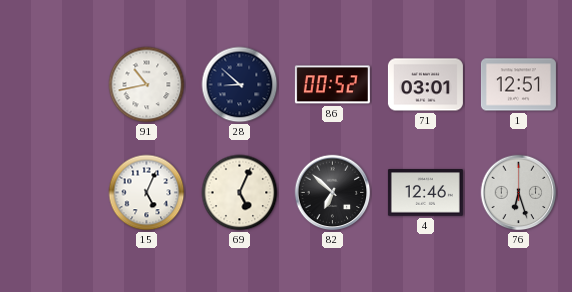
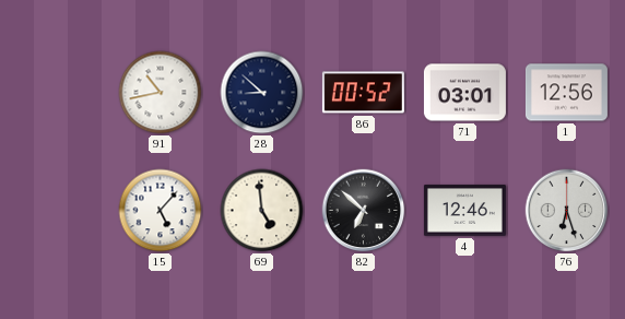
1: 12:51 -> 12:56
15: 5:04 -> 5:07
69: 5:04 -> 4:59
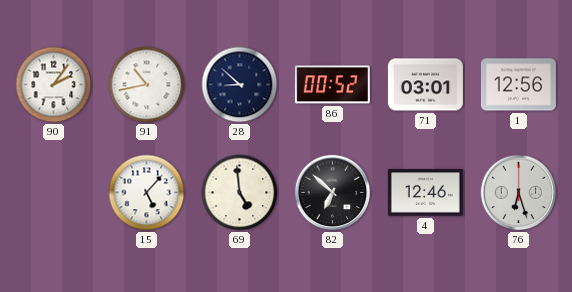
90: none -> 2:06
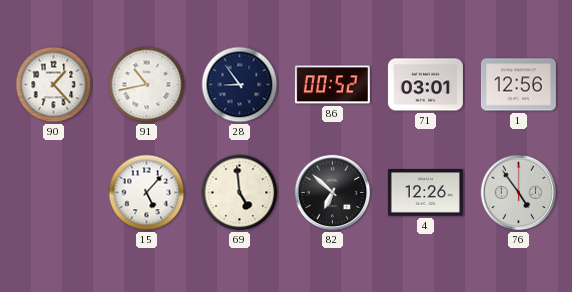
90: 2:06 -> 1:23
28: 8:52 -> 8:54
4: 12:46 -> 12:26
76: 6:27 -> 4:54
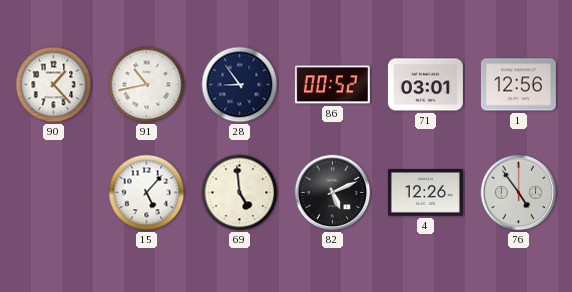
82: 6:52 -> 5:11
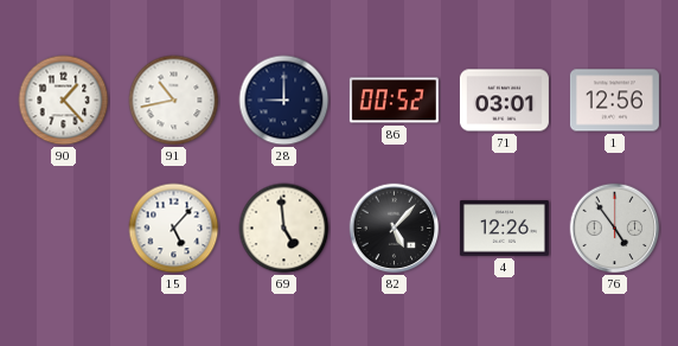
28: 8:54 -> 9:00
82: 5:11 -> 5:07
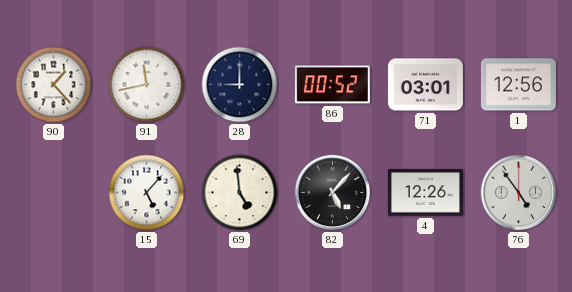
91: 10:43 -> 11:43
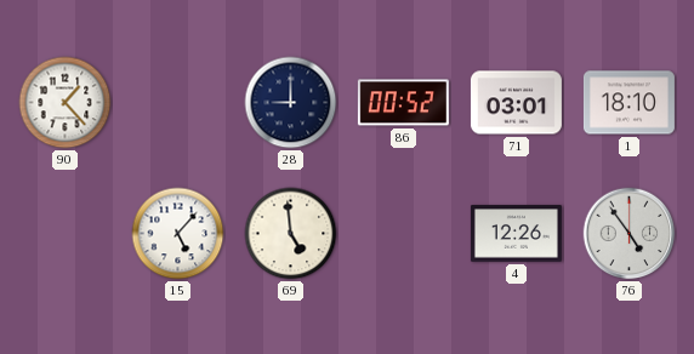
91: 11:43 -> none
1: 12:56 -> 18:10
82: 5:07 -> none
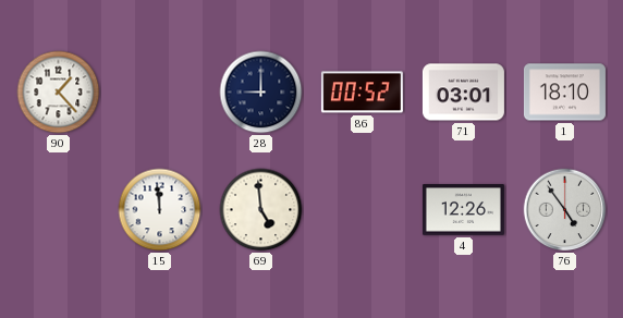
15: 5:07 -> 11:59
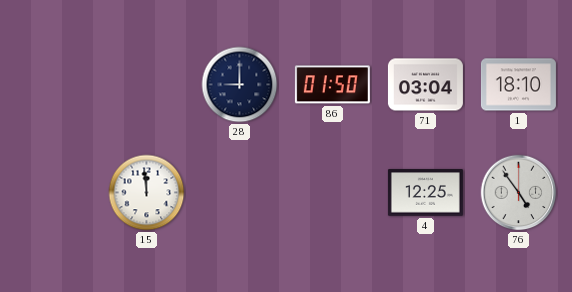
90: 1:23 -> none
86: 00:52 -> 01:50
71: 03:01 -> 03:04
69: 4:59 -> none
4: 12:26 -> 12:25
